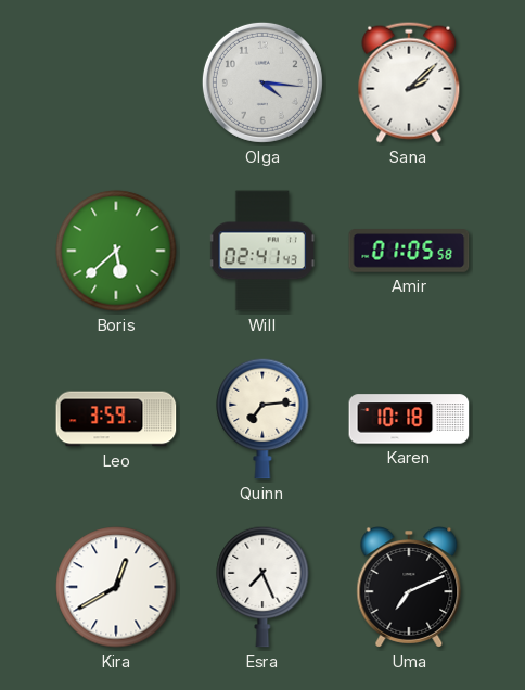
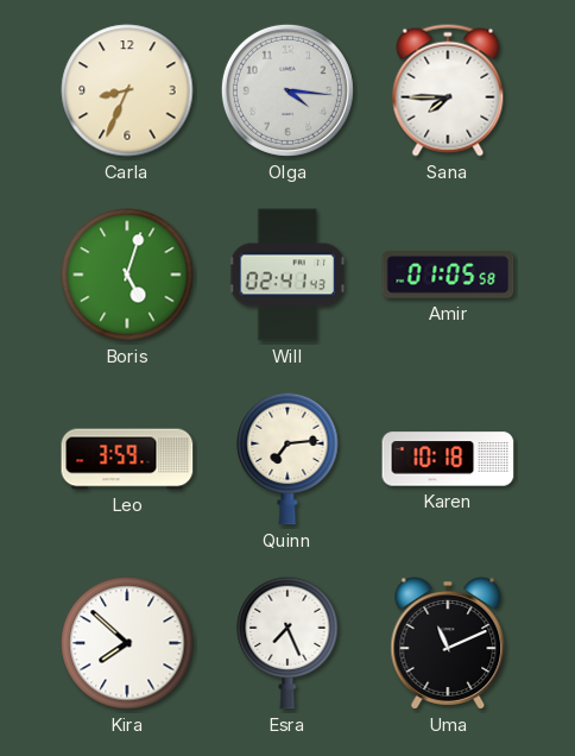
Carla: none -> 8:34
Sana: 2:08 -> 7:45
Boris: 5:38 -> 5:03
Kira: 12:40 -> 7:52
Uma: 7:11 -> 11:11
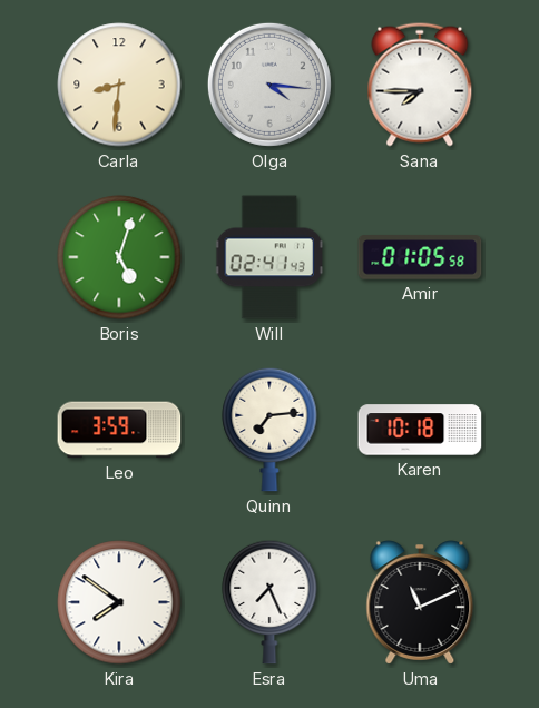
Carla: 8:34 -> 8:31
Kira: 7:52 -> 7:51
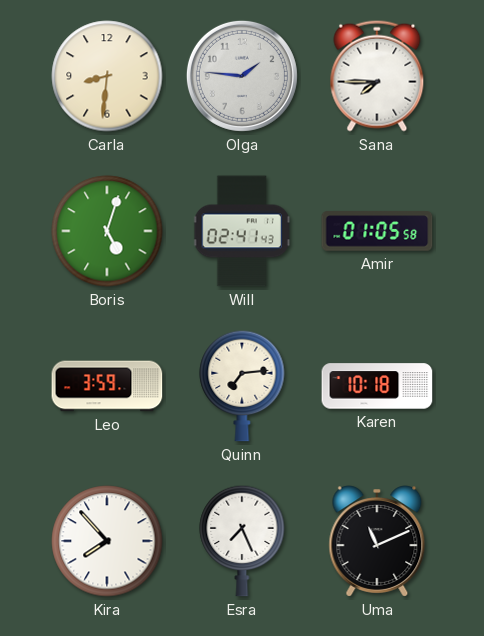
Olga: 4:16 -> 1:46
Kira: 7:51 -> 7:53
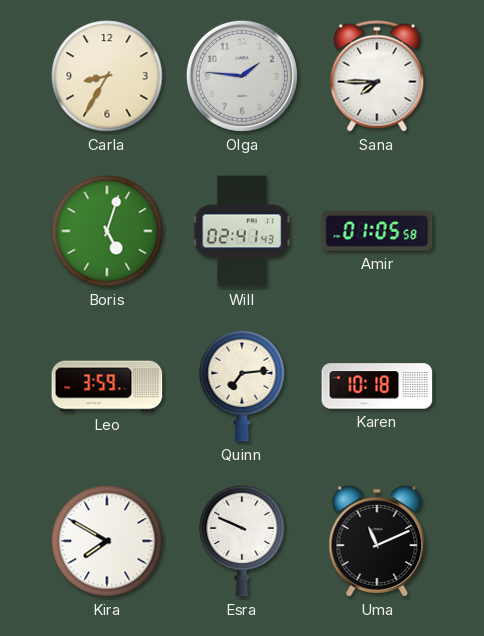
Carla: 8:31 -> 8:35
Kira: 7:53 -> 7:50
Esra: 7:26 -> 9:49
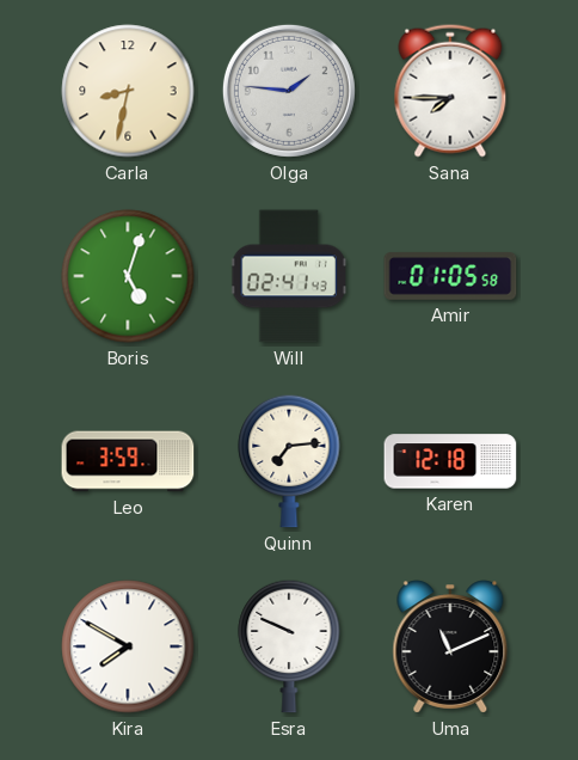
Carla: 8:35 -> 8:32
Karen: 10:18 -> 12:18
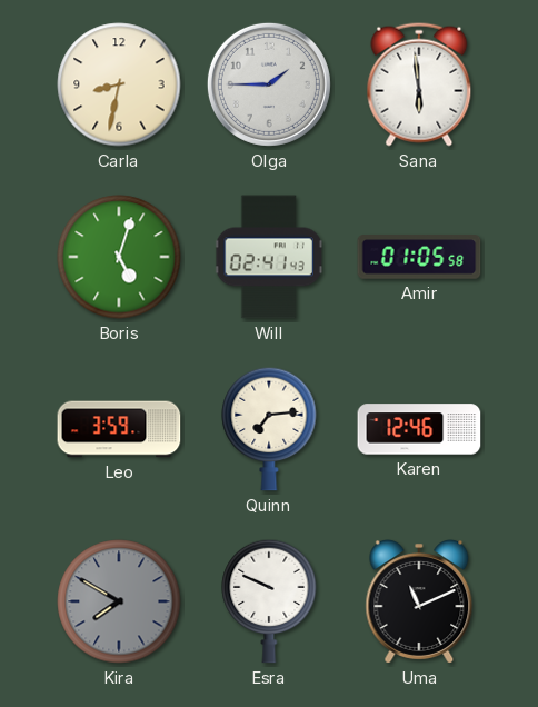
Olga: 1:46 -> 1:45
Sana: 7:45 -> 5:59
Karen: 12:18 -> 12:46
Kira dial: white -> grey
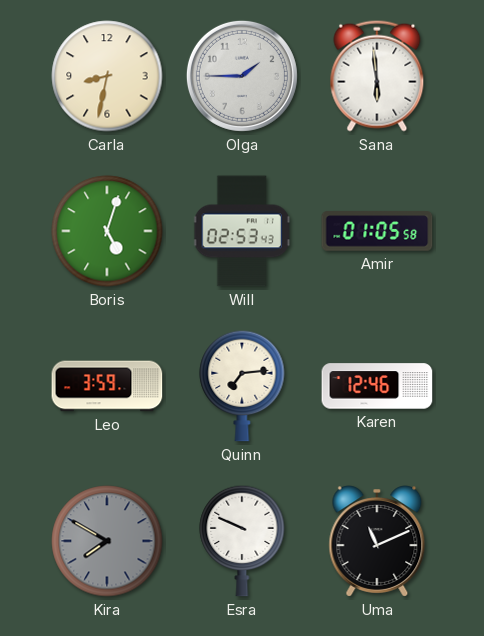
Will: 02:41 -> 02:53
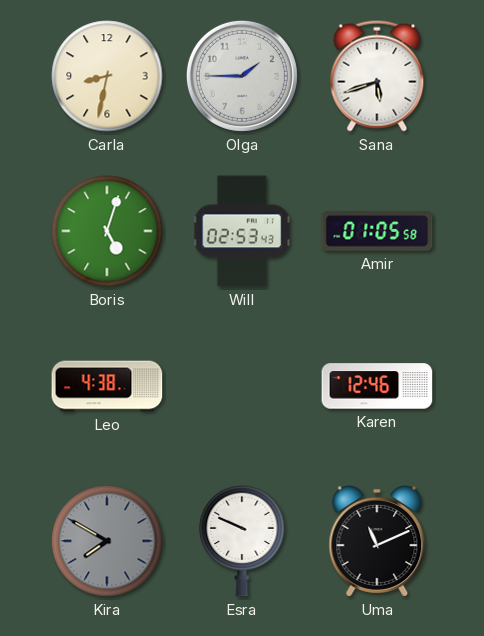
Sana: 5:59 -> 5:42
Leo: 3:59 -> 4:38
Quinn: 7:14 -> none
